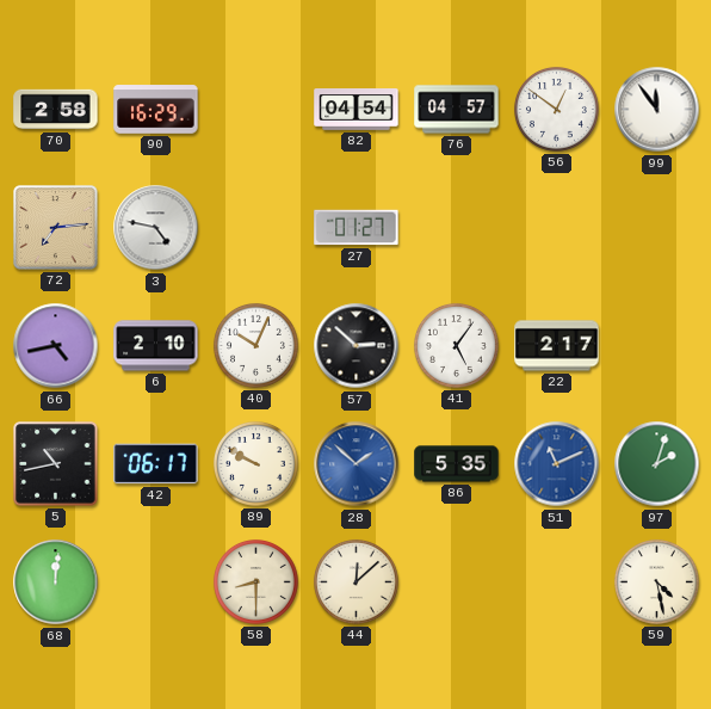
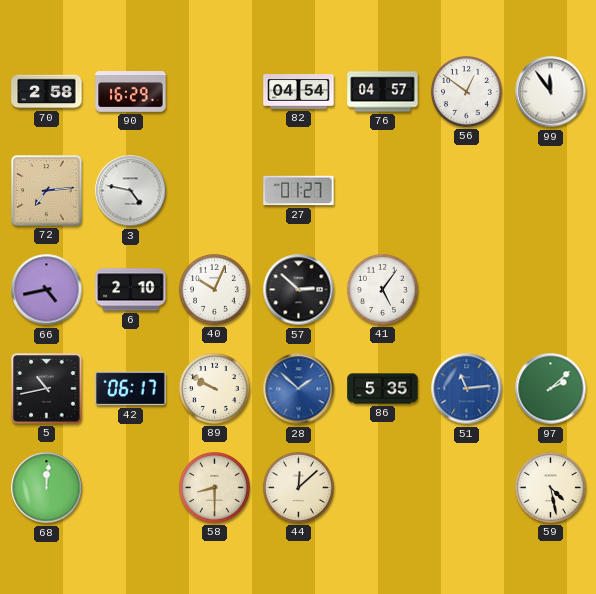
22: 2:17 -> none
51: 11:11 -> 11:14
97: 2:03 -> 2:08
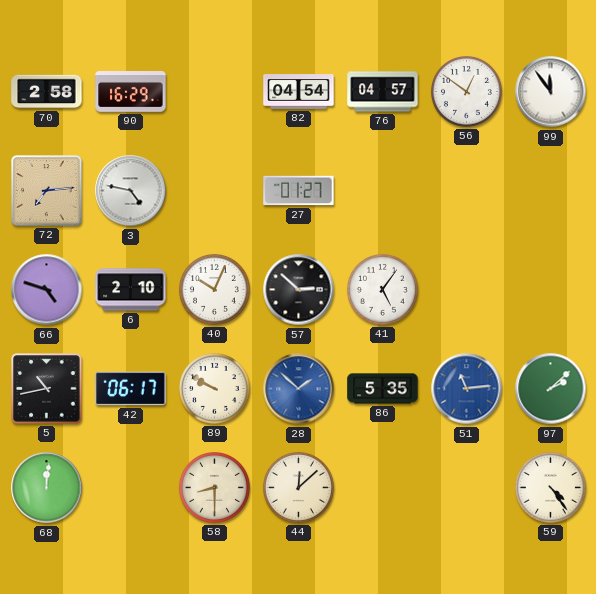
66: 4:43 -> 4:48
59: 4:28 -> 4:24
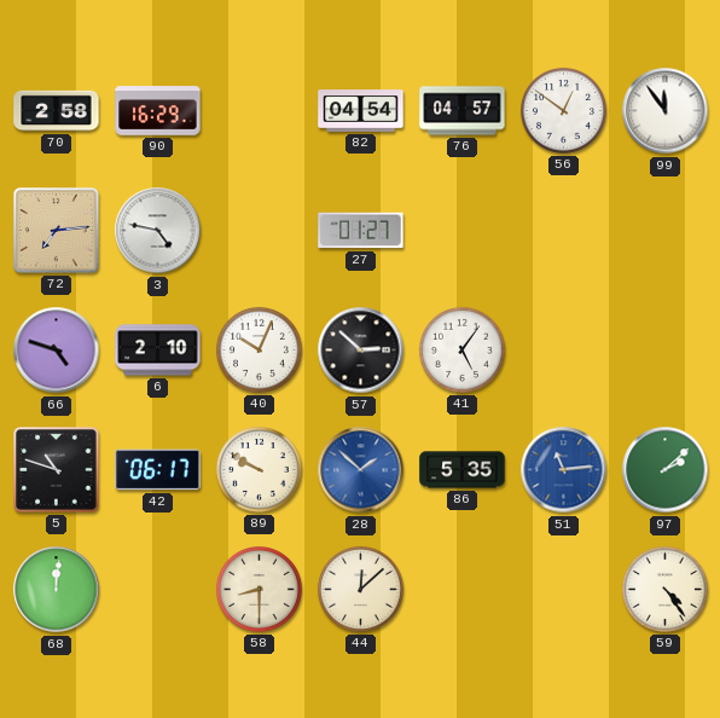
5: 10:43 -> 10:48
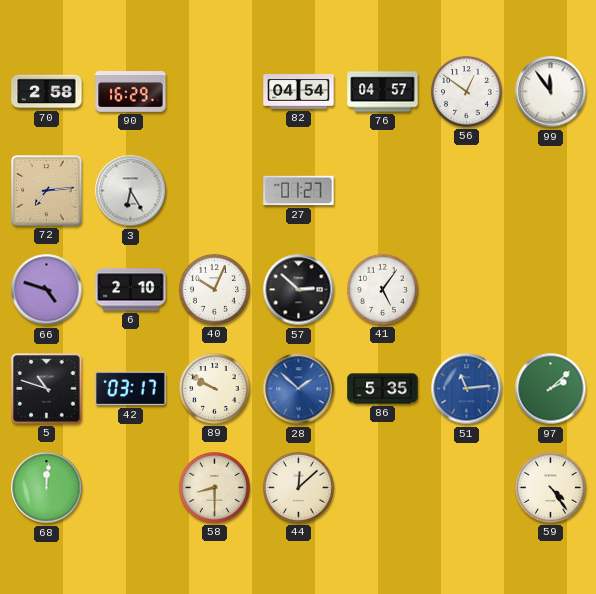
3: 4:47 -> 6:25
42: 06:17 -> 03:17
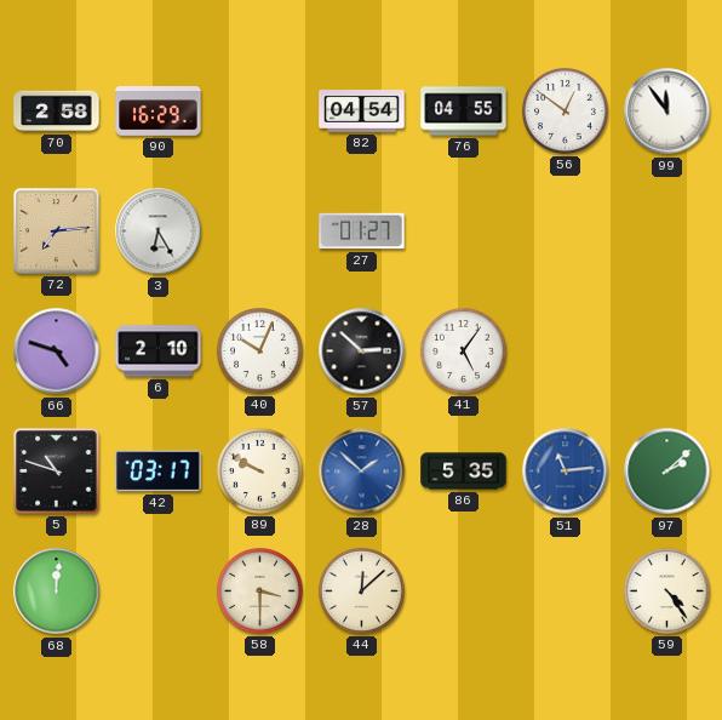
76: 04:57 -> 04:55
58: 8:30 -> 3:30
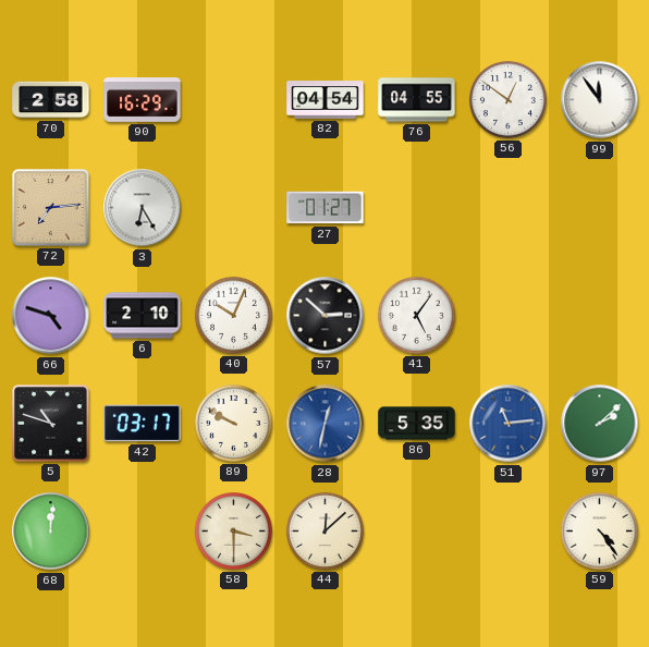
28: 1:52 -> 12:32
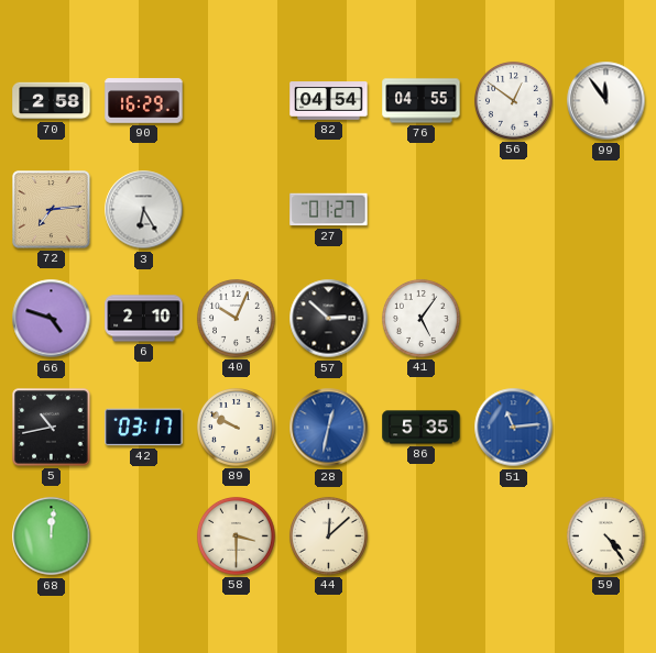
5: 10:48 -> 10:43
97: 2:08 -> none
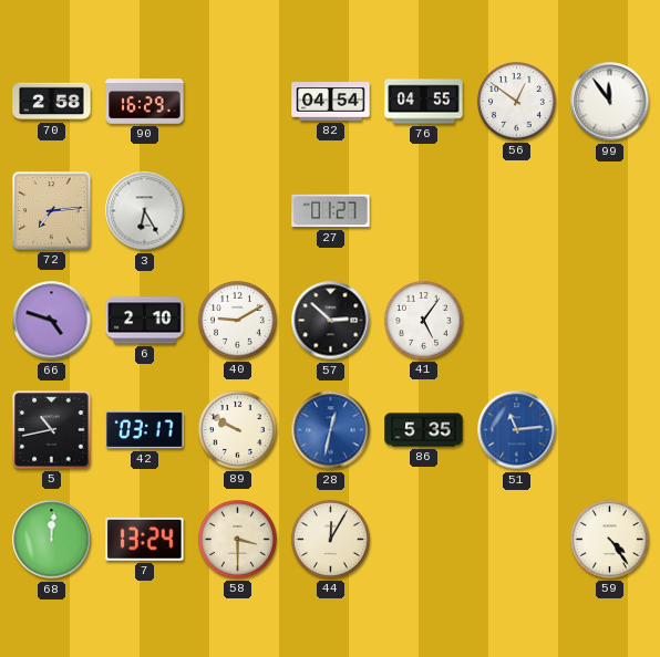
40: 10:04 -> 9:10
7: none -> 13:24
44: 12:08 -> 12:05
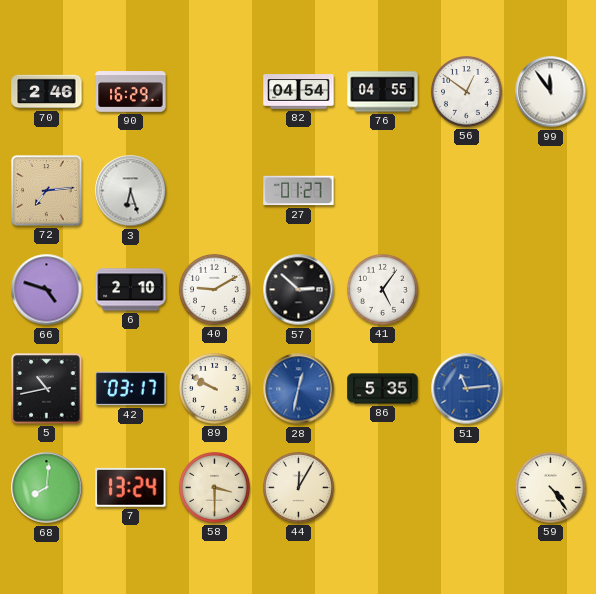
70: 2:58 -> 2:46
3: 6:25 -> 6:27
68: 12:01 -> 8:01
